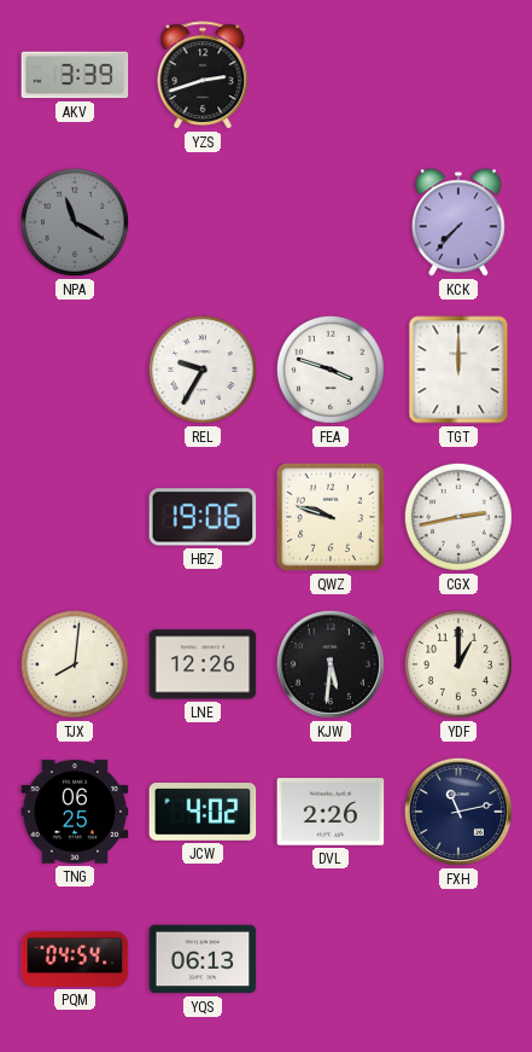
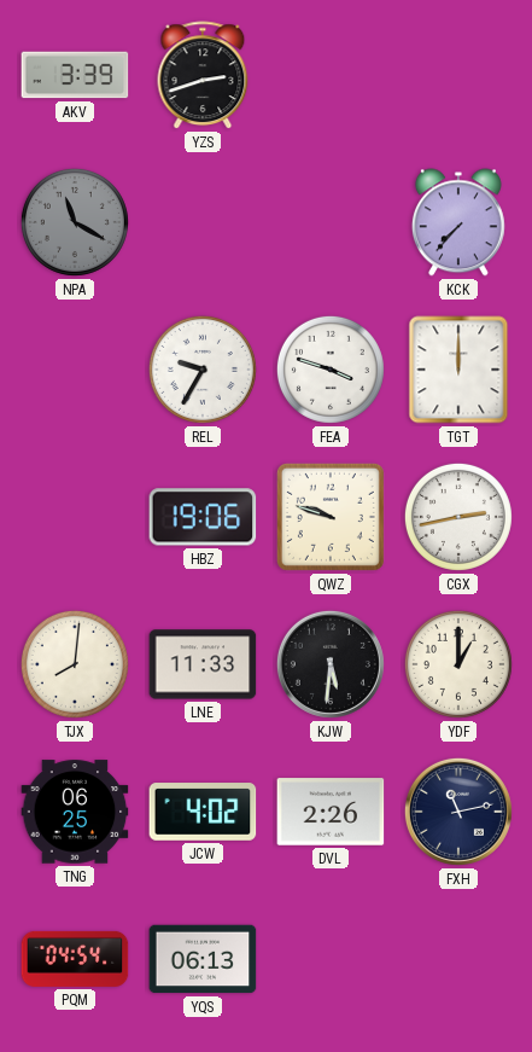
LNE: 12:26 -> 11:33
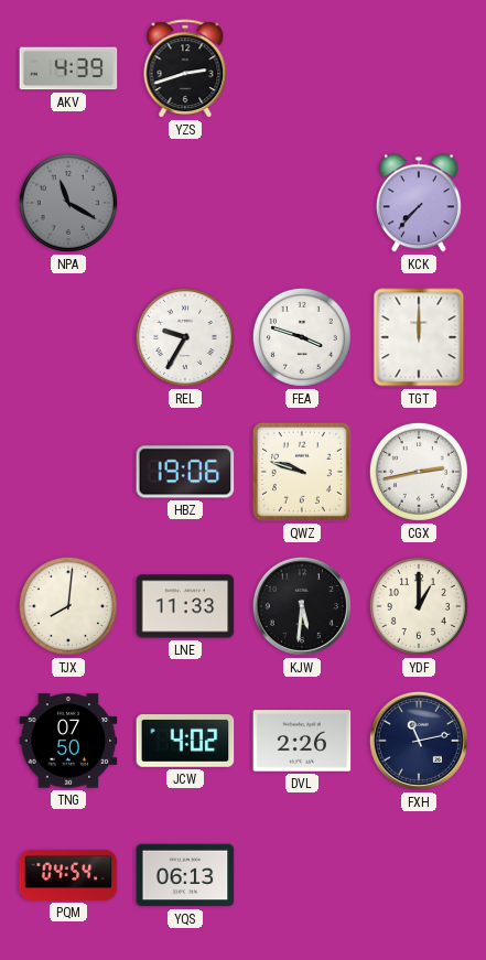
AKV: 3:39 -> 4:39
TNG: 06:25 -> 07:50
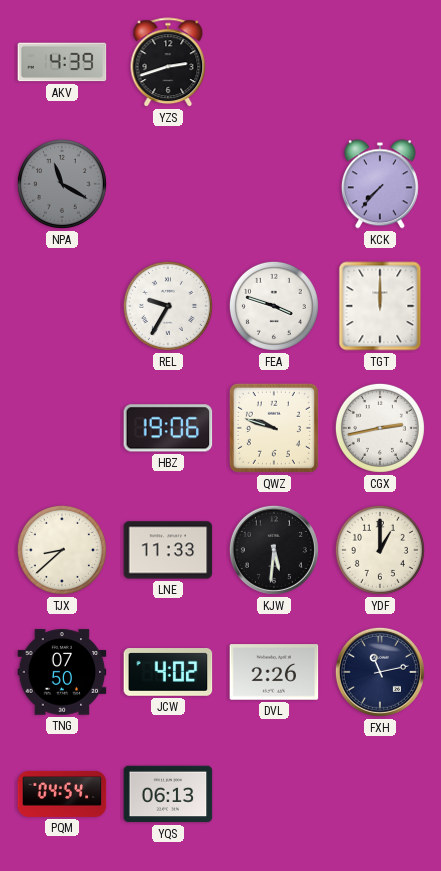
TJX: 8:01 -> 8:38
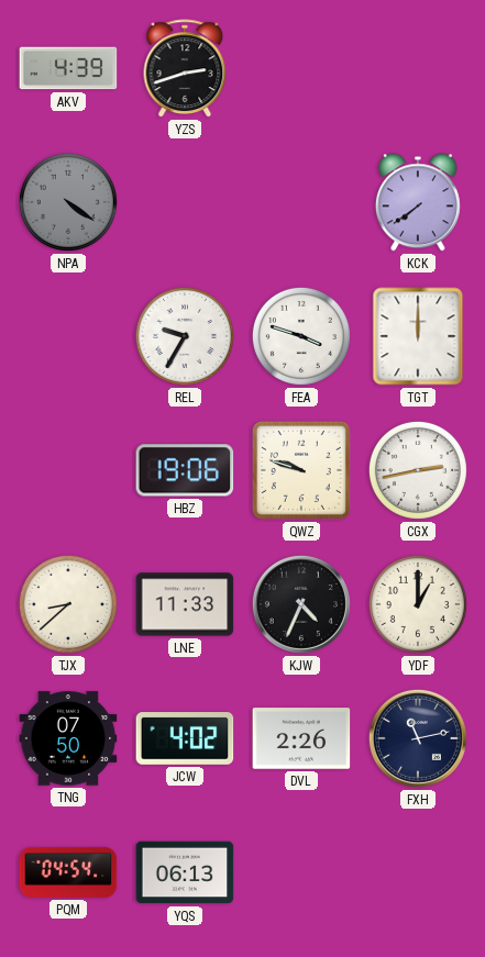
NPA: 11:20 -> 4:21
KCK: 7:37 -> 7:39
KJW: 5:31 -> 4:34
